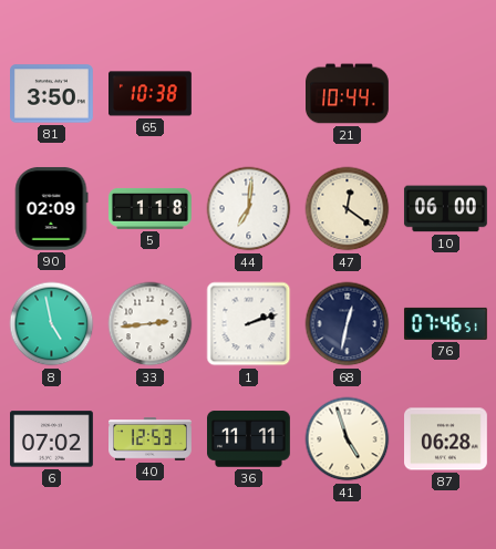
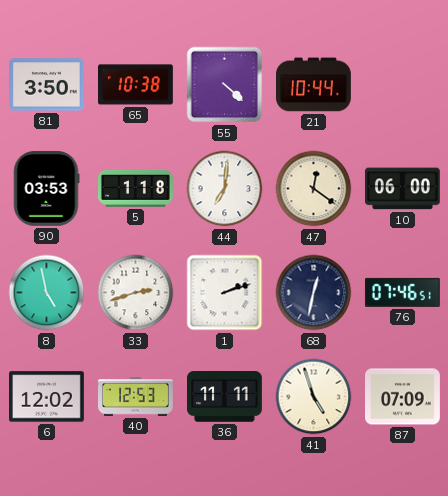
55: none -> 4:22
90: 02:09 -> 03:53
33: 2:44 -> 2:42
6: 07:02 -> 12:02
87: 06:28 -> 07:09
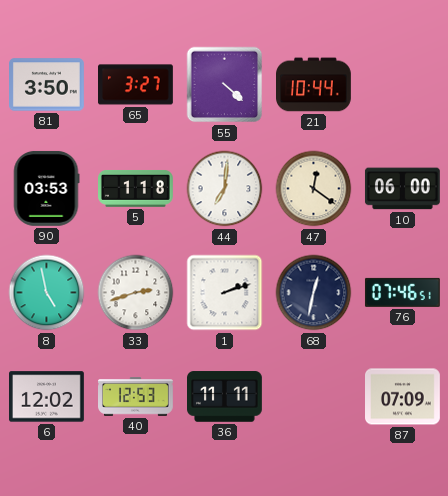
65: 10:38 -> 3:27
41: 4:57 -> none
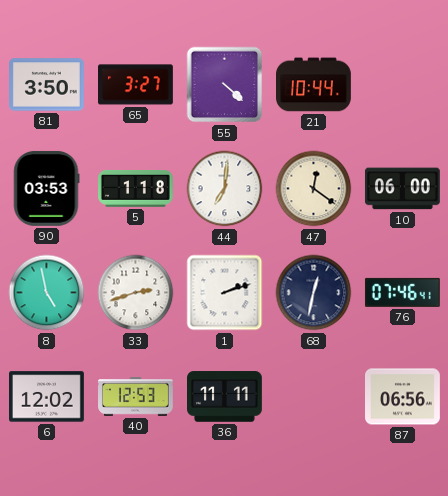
76: 07:46:51 -> 07:46:41
87: 07:09 -> 06:56
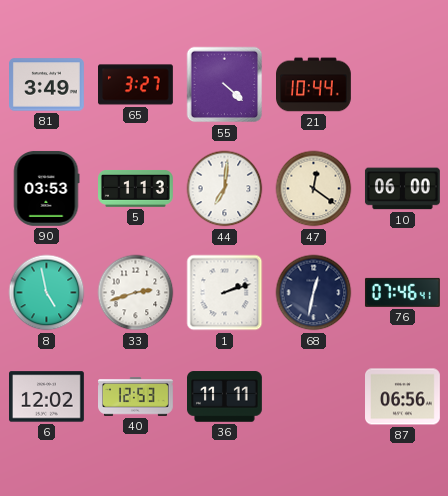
81: 3:50 -> 3:49
5: 1:18 -> 1:13
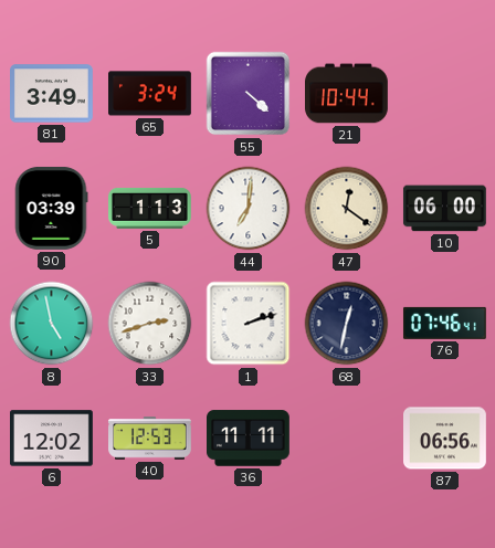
65: 3:27 -> 3:24
90: 03:53 -> 03:39
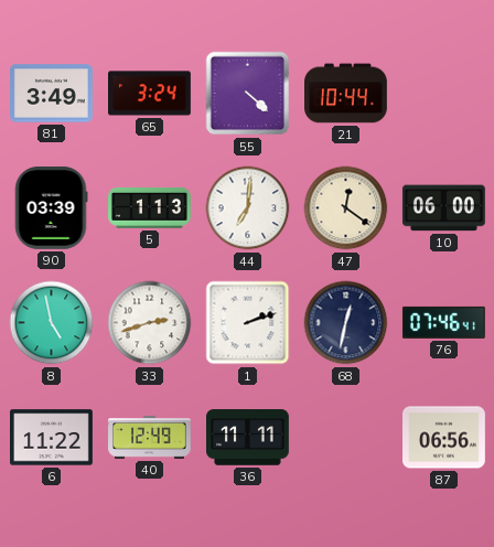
6: 12:02 -> 11:22
40: 12:53 -> 12:49
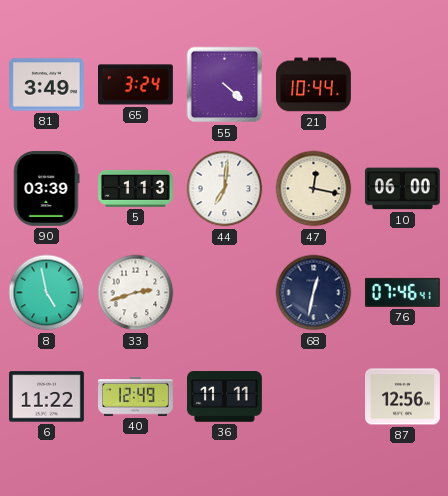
47: 12:21 -> 12:17
1: 2:12 -> none
87: 06:56 -> 12:56
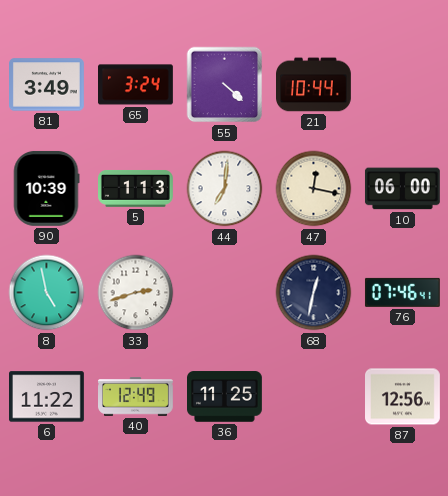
90: 03:39 -> 10:39
36: 11:11 -> 11:25
